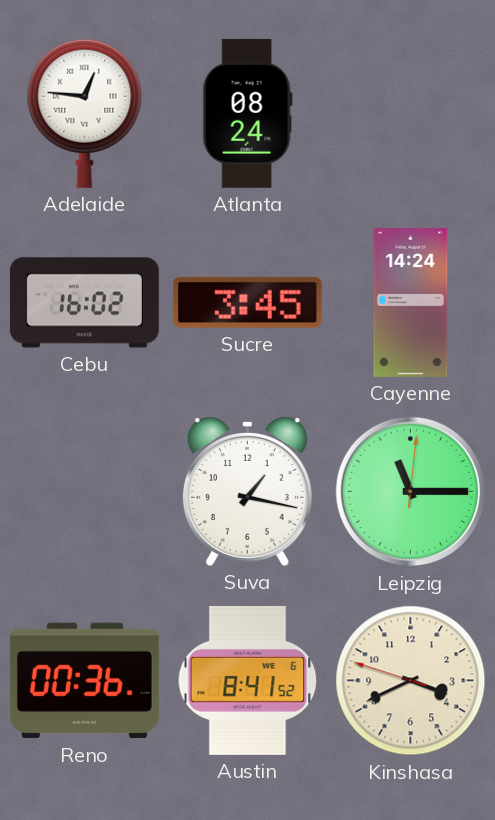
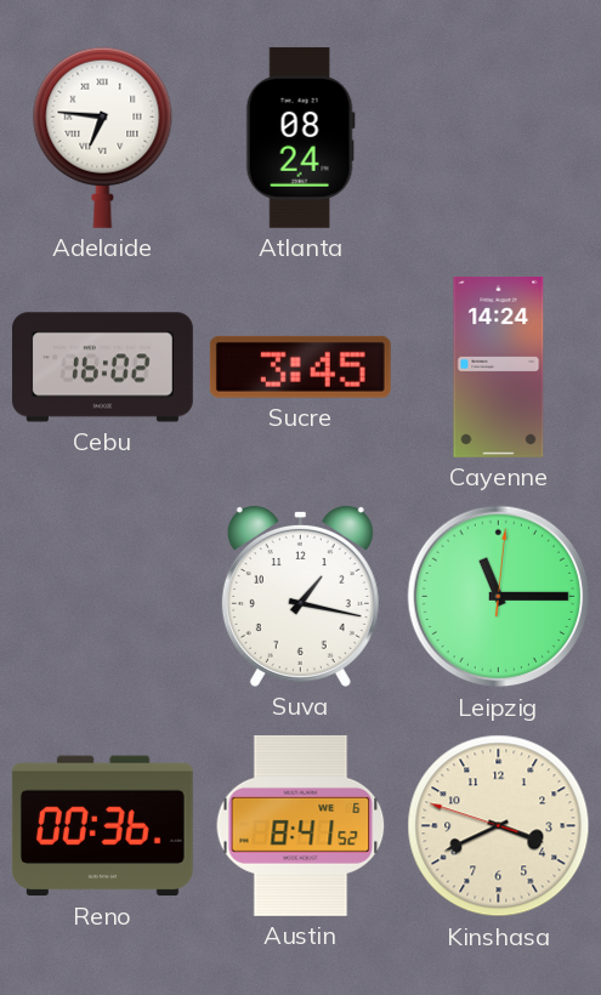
Adelaide: 12:46 -> 6:46
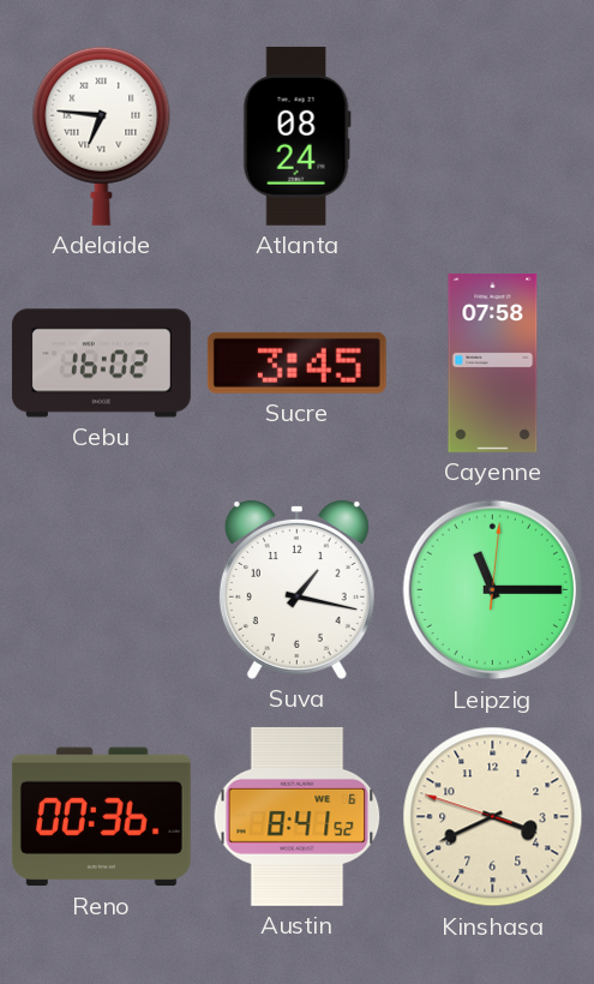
Cayenne: 14:24 -> 07:58
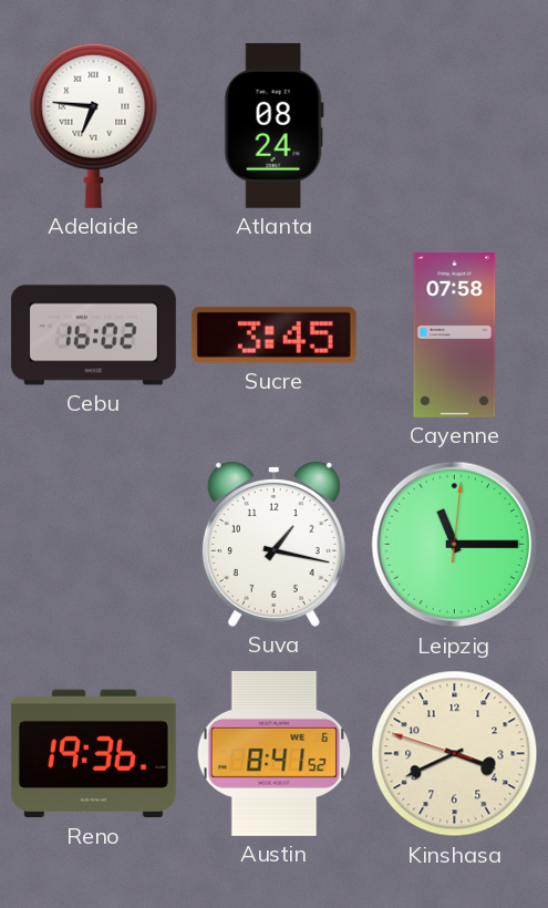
Reno: 00:36 -> 19:36
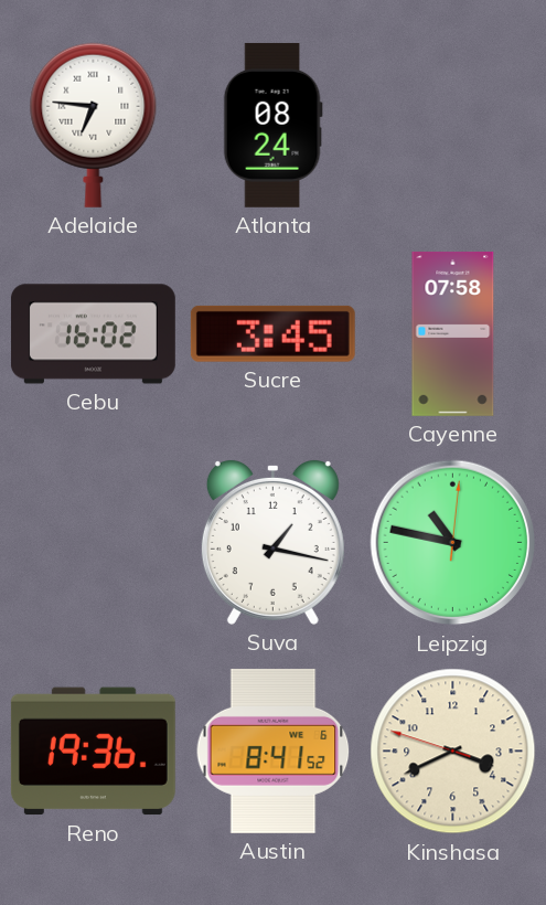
Leipzig: 11:15 -> 10:47
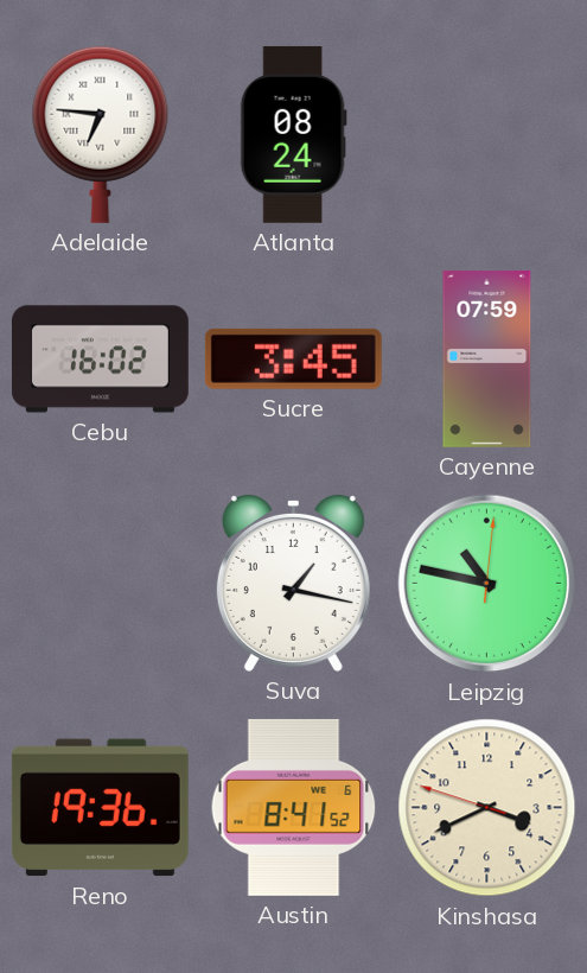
Cayenne: 07:58 -> 07:59
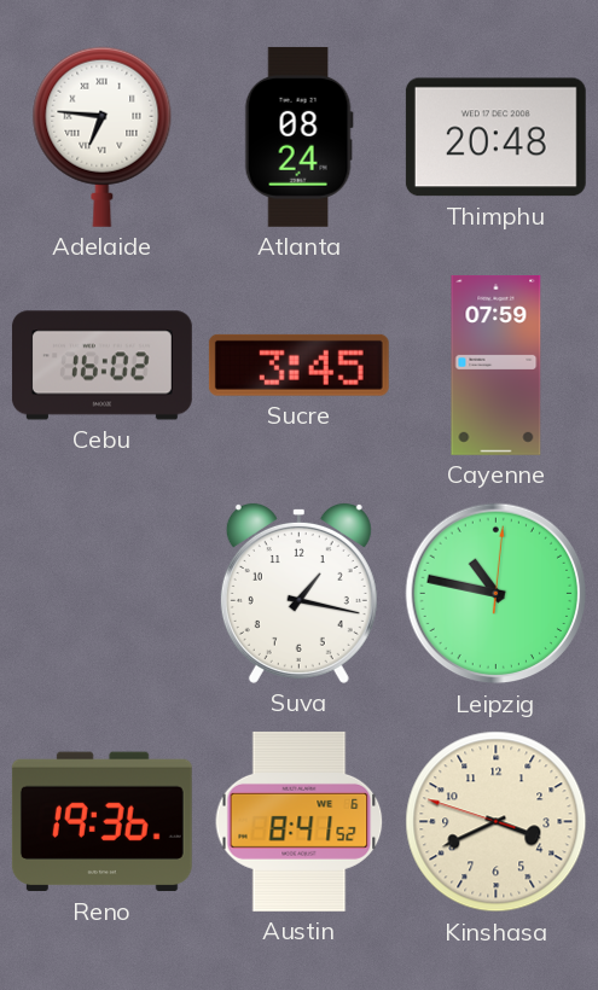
Thimphu: none -> 20:48
